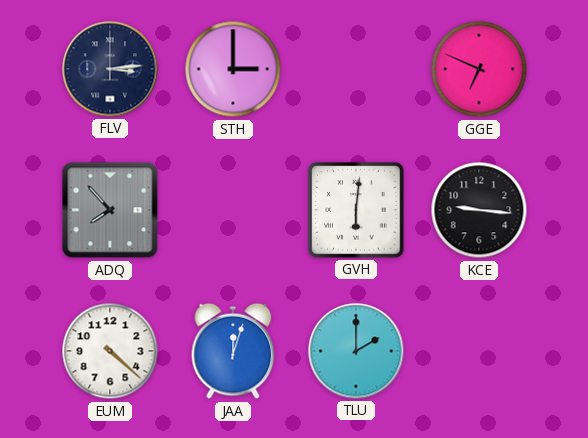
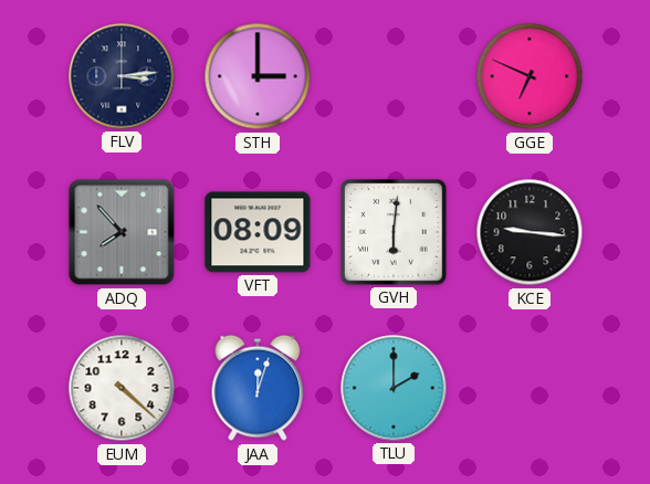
VFT: none -> 08:09
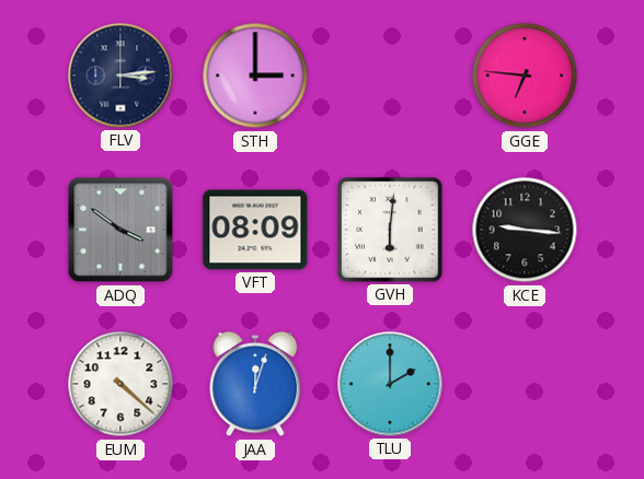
GGE: 6:49 -> 6:46
ADQ: 7:53 -> 3:51
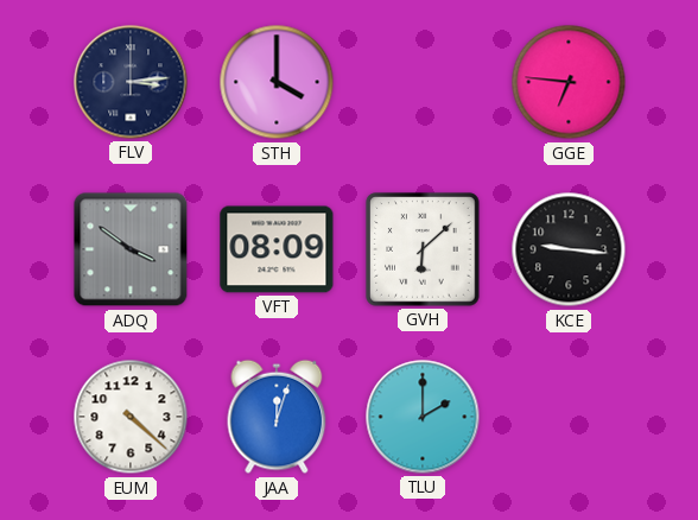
STH: 3:00 -> 4:00
GVH: 6:01 -> 6:08
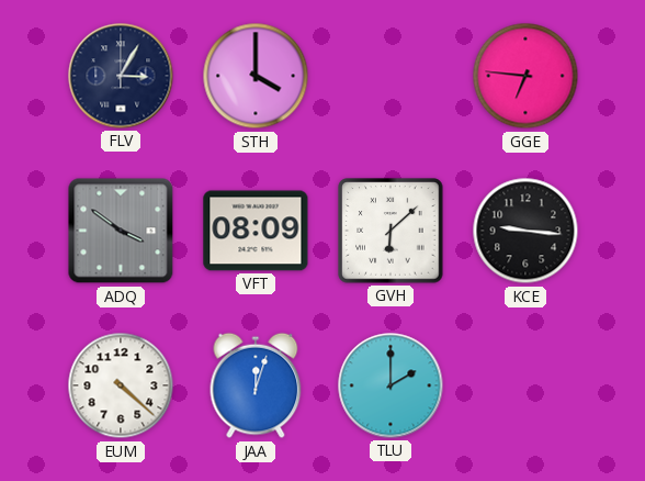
FLV: 3:14 -> 3:05
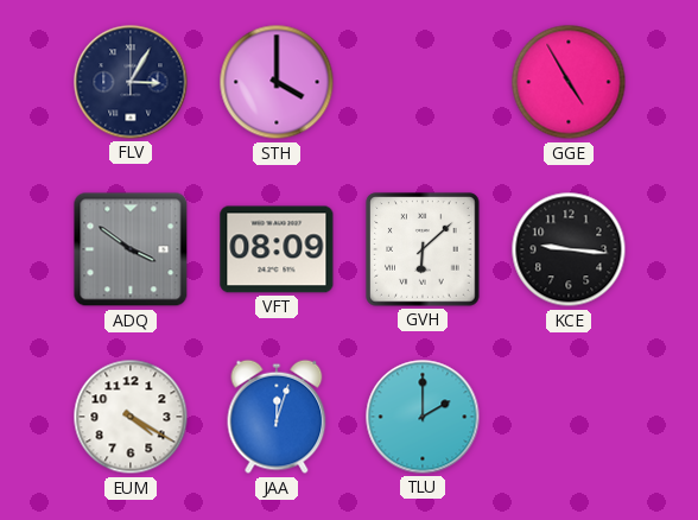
GGE: 6:46 -> 4:55
EUM: 4:22 -> 4:20
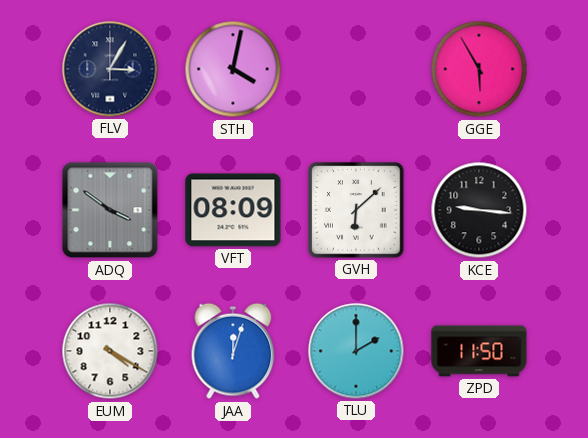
STH: 4:00 -> 4:02
GGE: 4:55 -> 5:55
ZPD: none -> 11:50
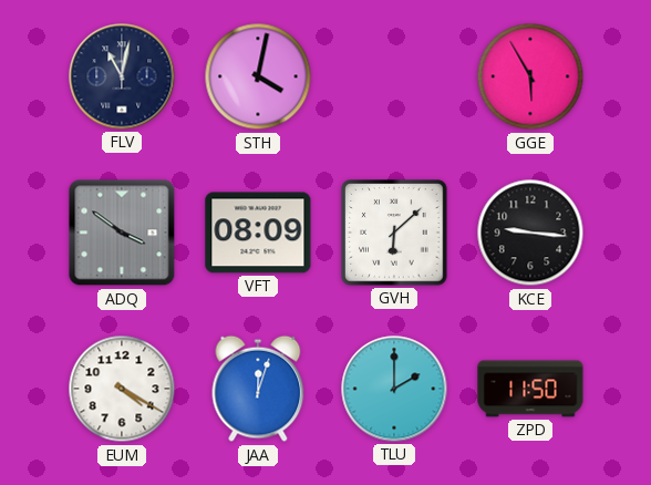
FLV: 3:05 -> 11:02
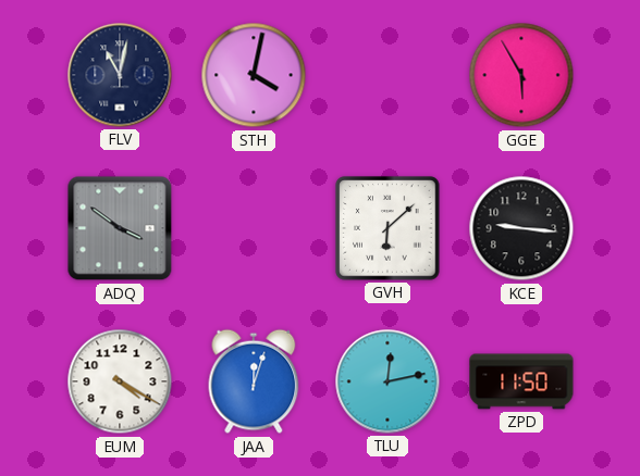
VFT: 08:09 -> none
TLU: 2:00 -> 12:13
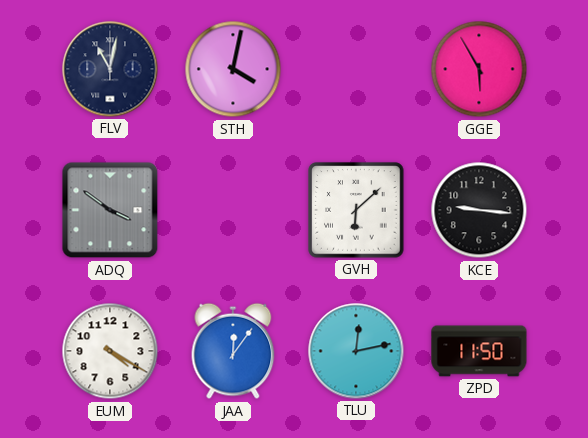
JAA: 12:03 -> 12:06
